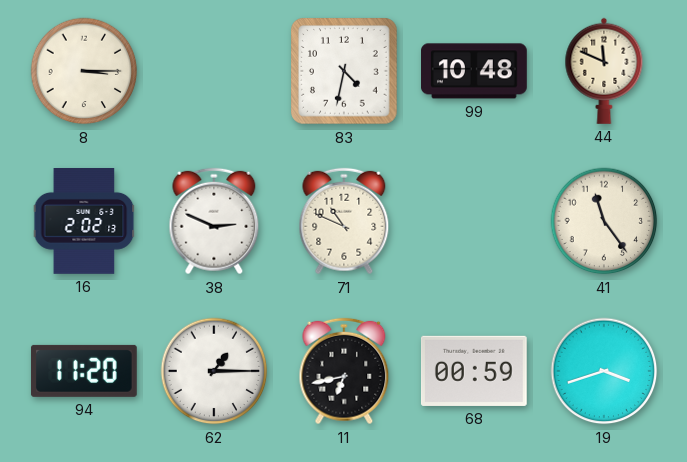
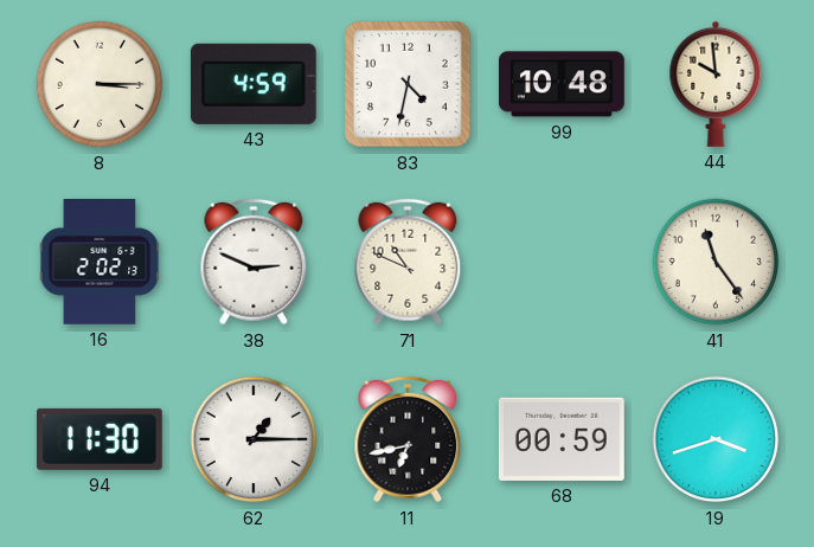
43: none -> 4:59
44: 11:49 -> 9:59
94: 11:20 -> 11:30
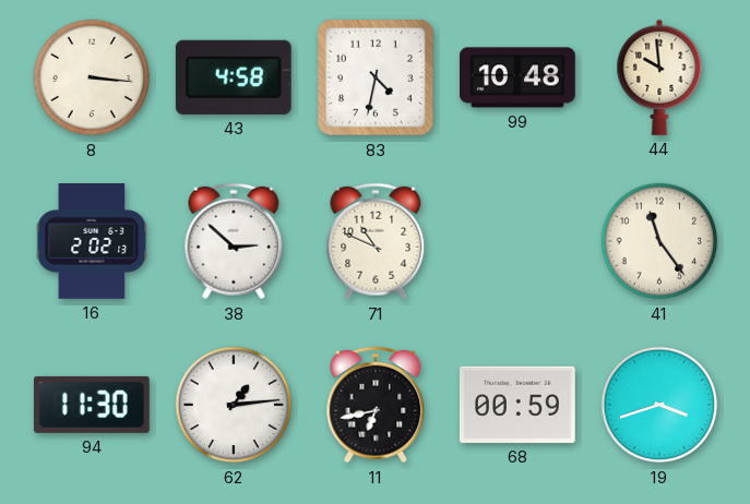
8: 3:15 -> 3:16
43: 4:59 -> 4:58
38: 2:49 -> 2:52
62: 1:15 -> 1:14
